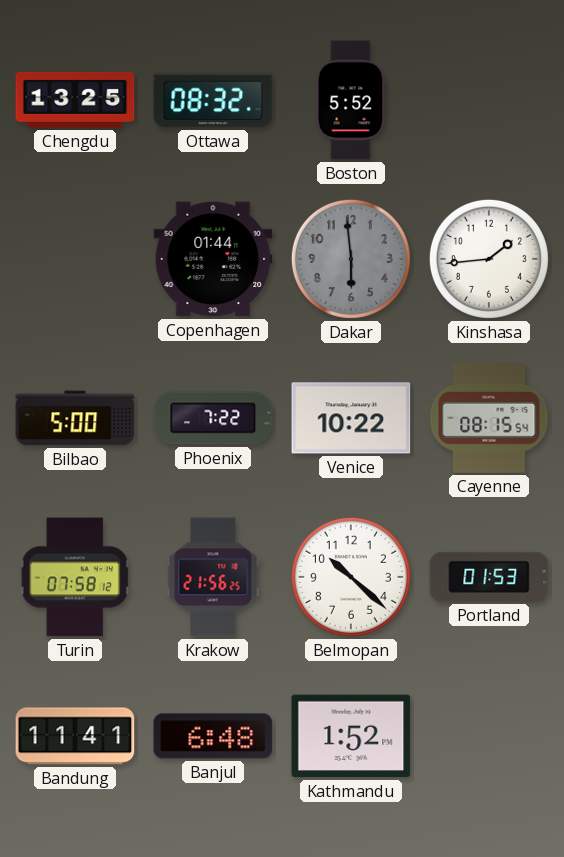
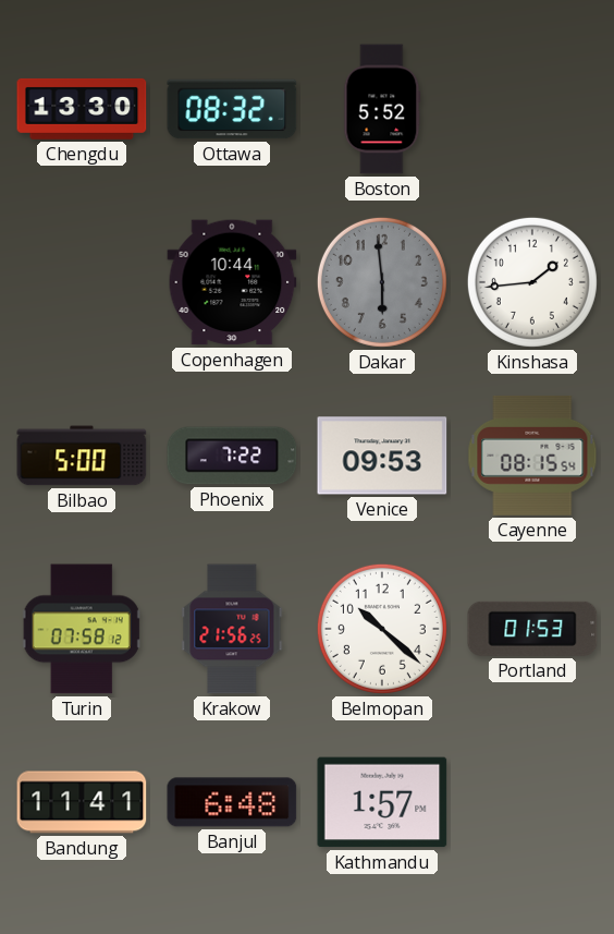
Chengdu: 13:25 -> 13:30
Copenhagen: 01:44 -> 10:44
Venice: 10:22 -> 09:53
Kathmandu: 1:52 -> 1:57
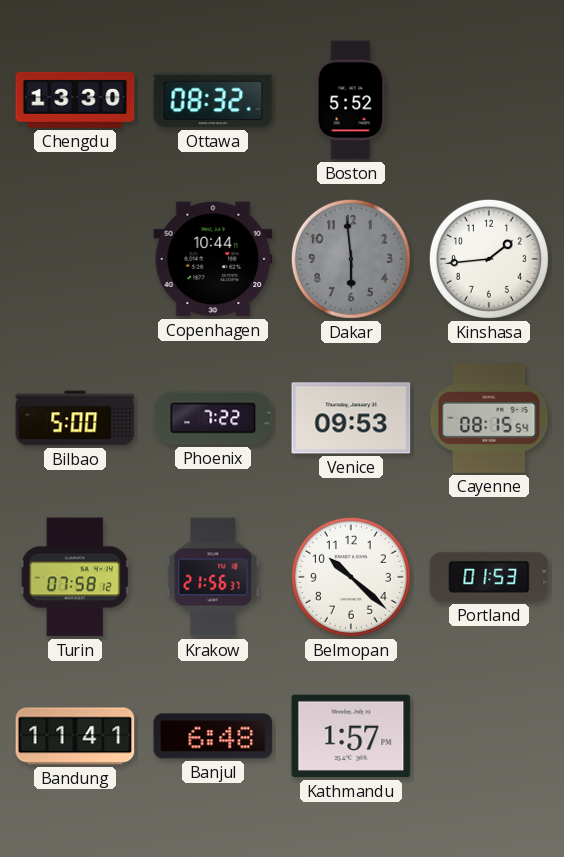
Krakow: 21:56:25 -> 21:56:37
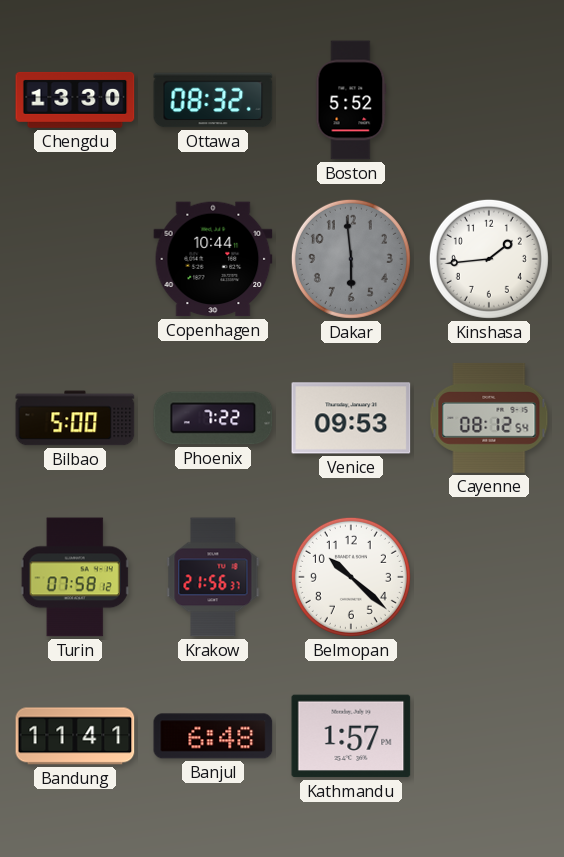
Cayenne: 08:15 -> 08:12
Portland: 01:53 -> none
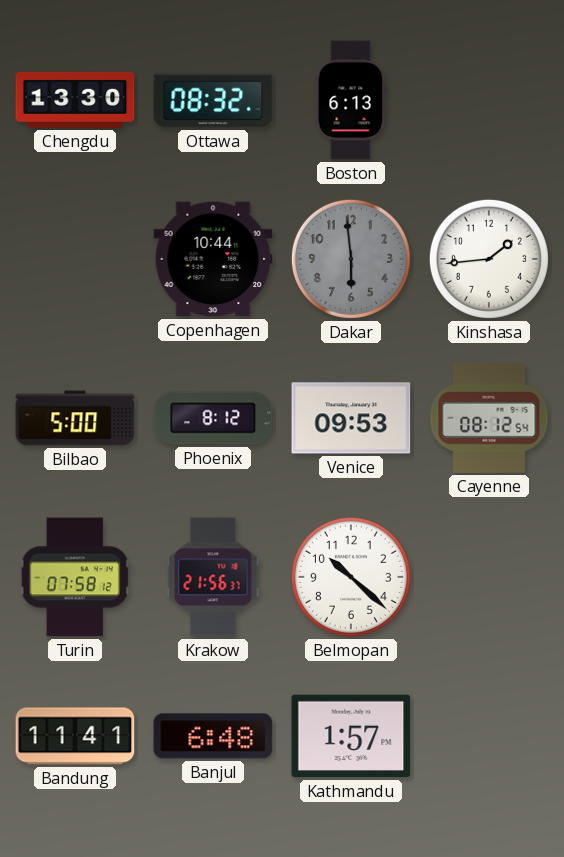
Boston: 5:52 -> 6:13
Phoenix: 7:22 -> 8:12
